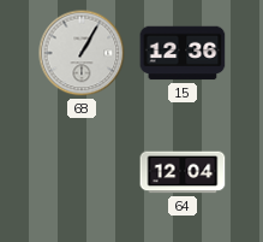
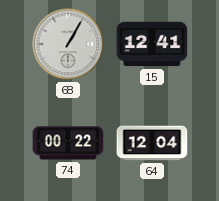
15: 12:36 -> 12:41
74: none -> 00:22
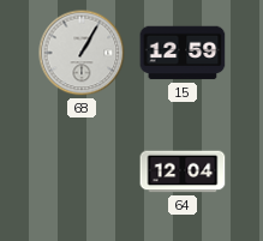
15: 12:41 -> 12:59
74: 00:22 -> none
